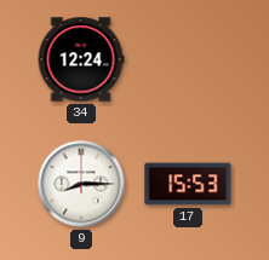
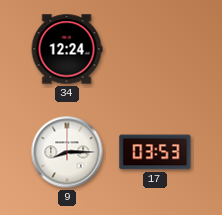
17: 15:53 -> 03:53
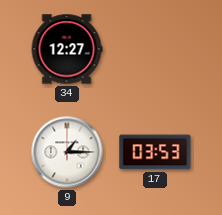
34: 12:24 -> 12:27
9: 8:15 -> 1:15
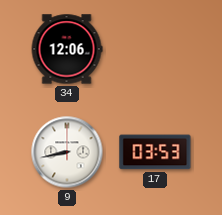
34: 12:27 -> 12:06
9: 1:15 -> 8:43
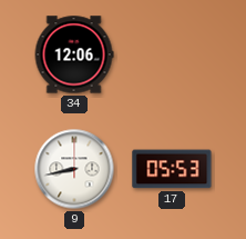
17: 03:53 -> 05:53
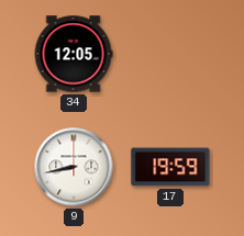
34: 12:06 -> 12:05
17: 05:53 -> 19:59
